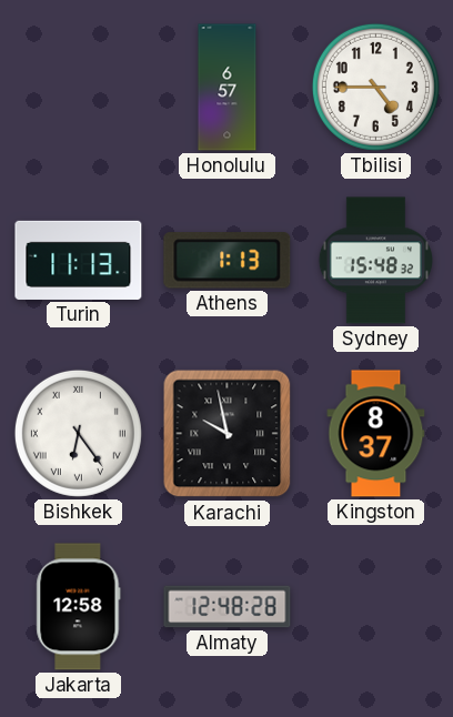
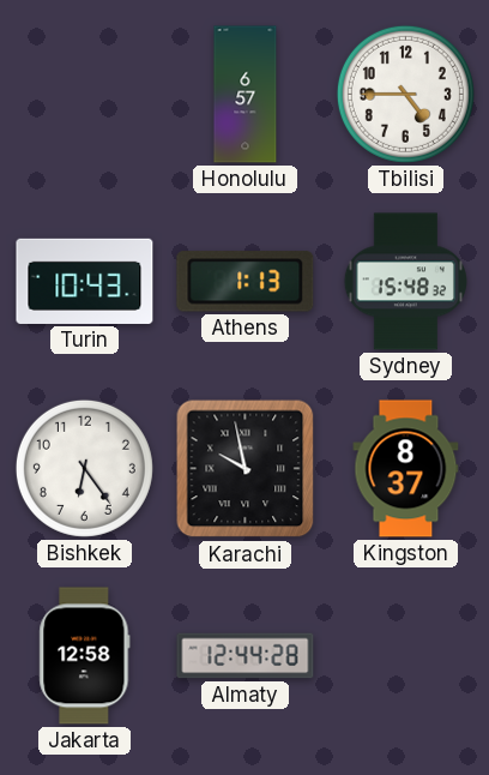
Turin: 11:13 -> 10:43
Bishkek numerals: Roman -> Arabic
Almaty: 12:48 -> 12:44
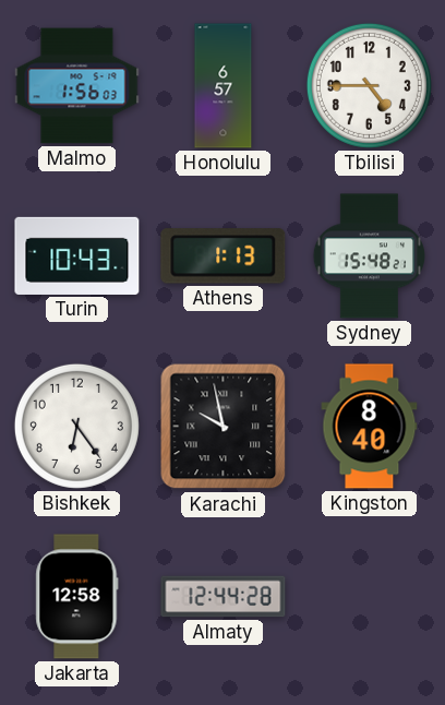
Malmo: none -> 1:56
Sydney: 15:48:32 -> 15:48:21
Kingston: 8:37 -> 8:40
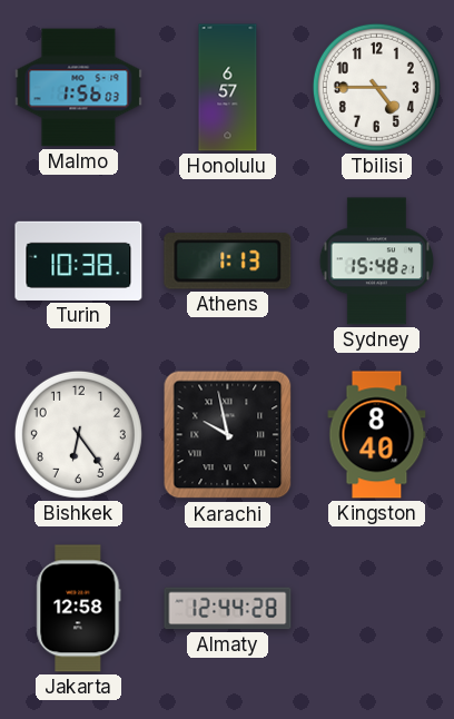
Turin: 10:43 -> 10:38
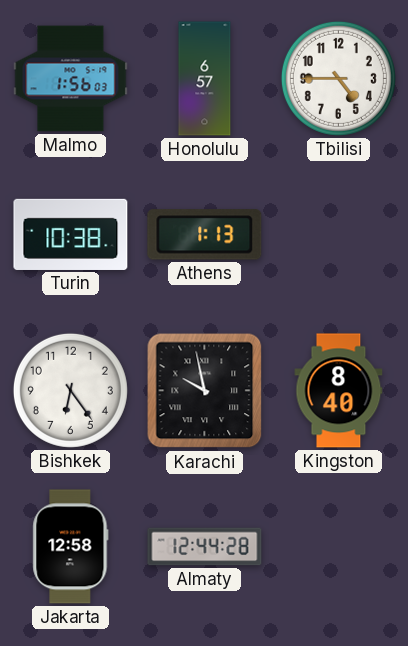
Sydney: 15:48 -> none
